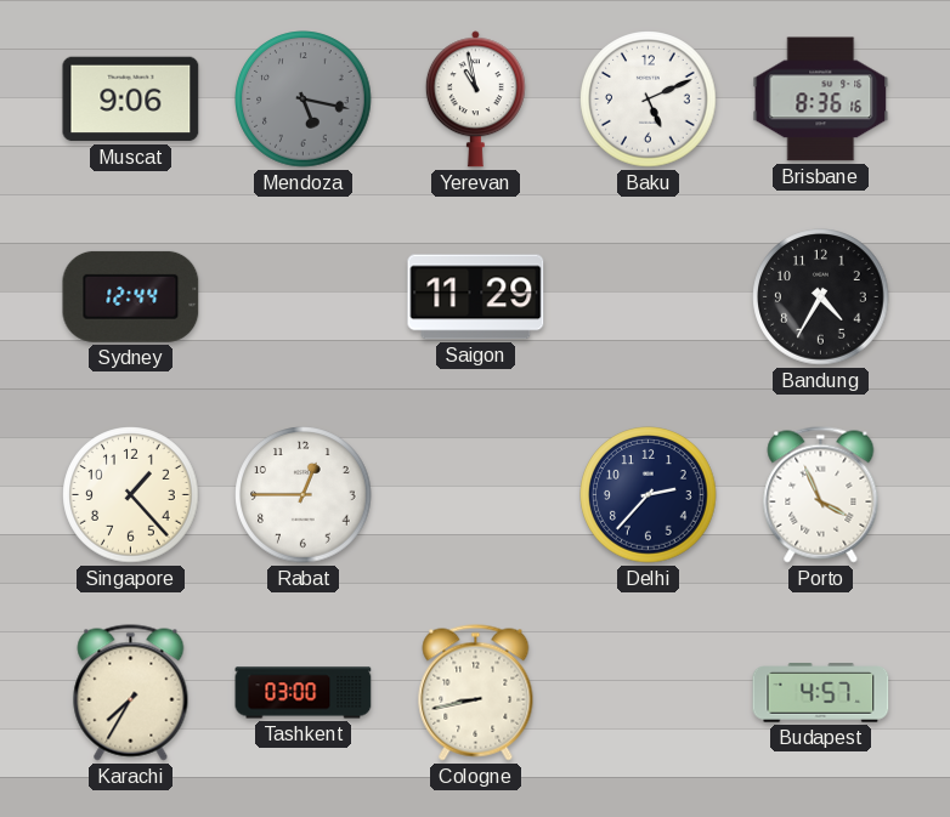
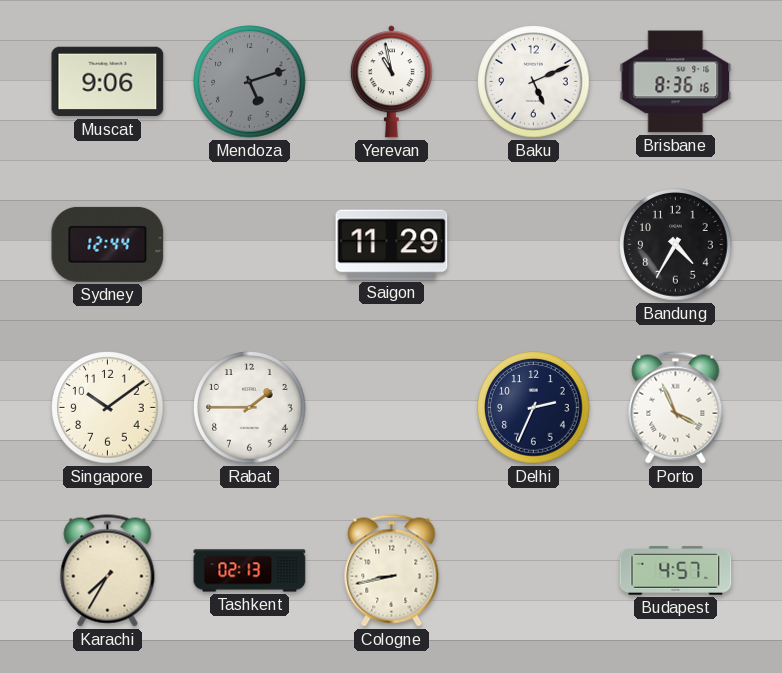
Mendoza: 5:17 -> 5:12
Singapore: 1:23 -> 10:09
Rabat: 12:45 -> 1:45
Delhi: 2:37 -> 2:34
Tashkent: 03:00 -> 02:13
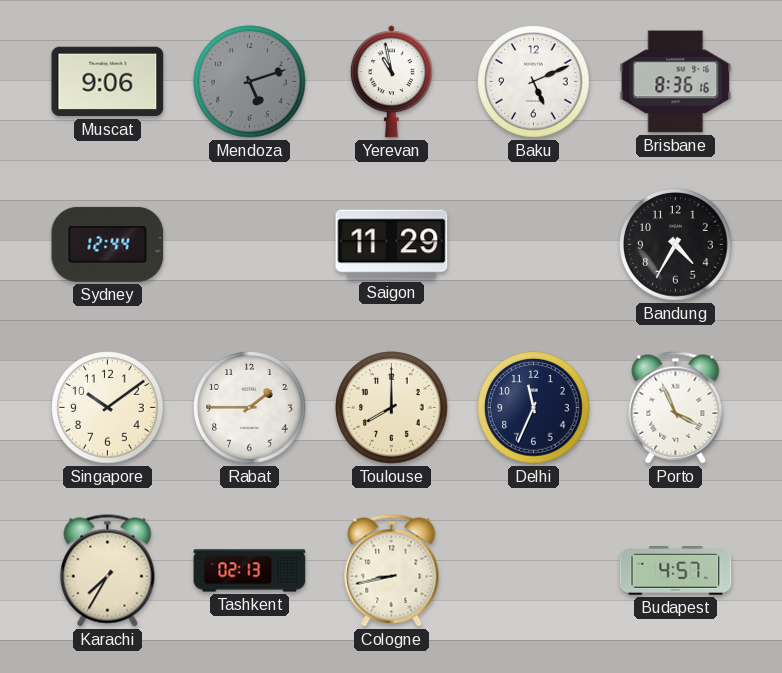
Toulouse: none -> 8:00
Delhi: 2:34 -> 11:34
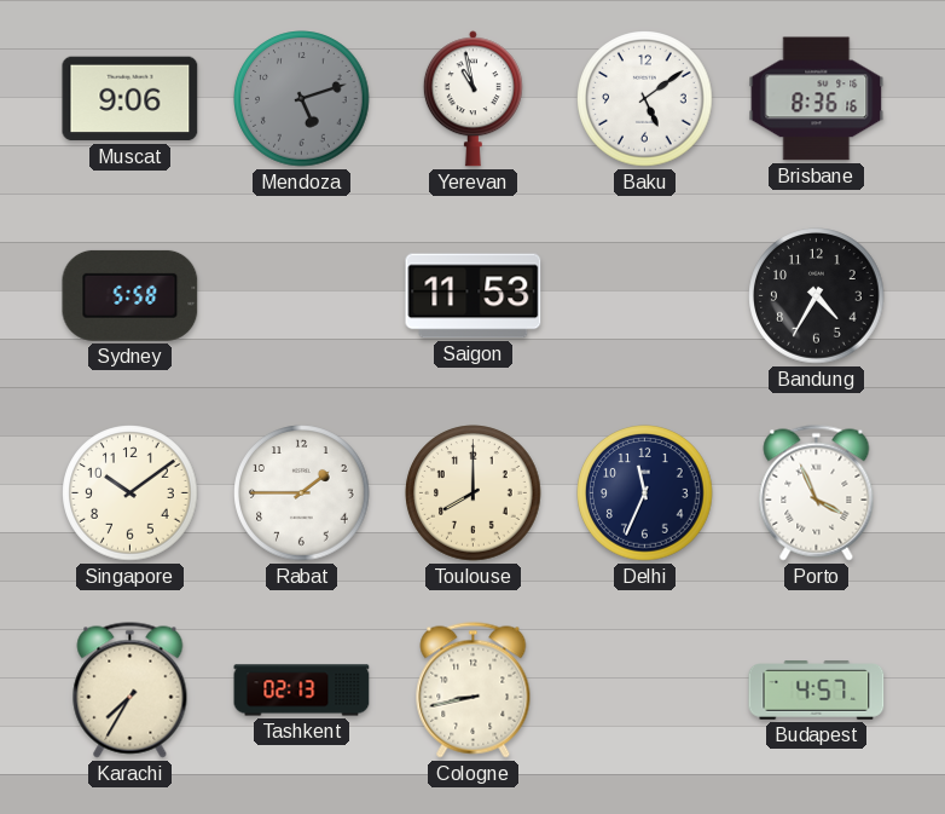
Baku: 5:11 -> 5:09
Sydney: 12:44 -> 5:58
Saigon: 11:29 -> 11:53
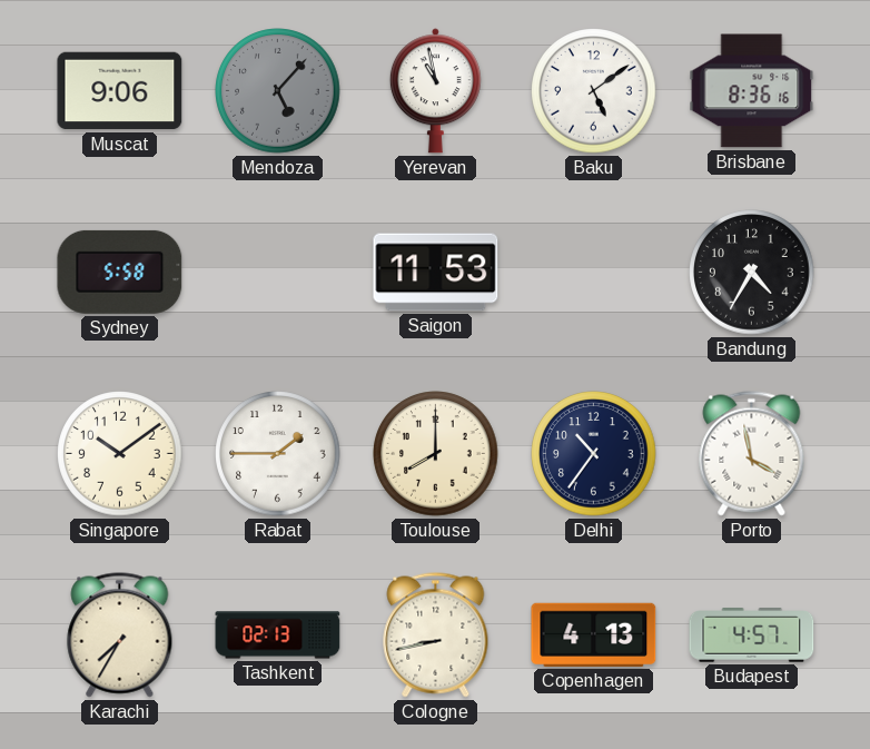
Mendoza: 5:12 -> 5:07
Delhi: 11:34 -> 10:36
Porto: 3:56 -> 3:58
Copenhagen: none -> 4:13
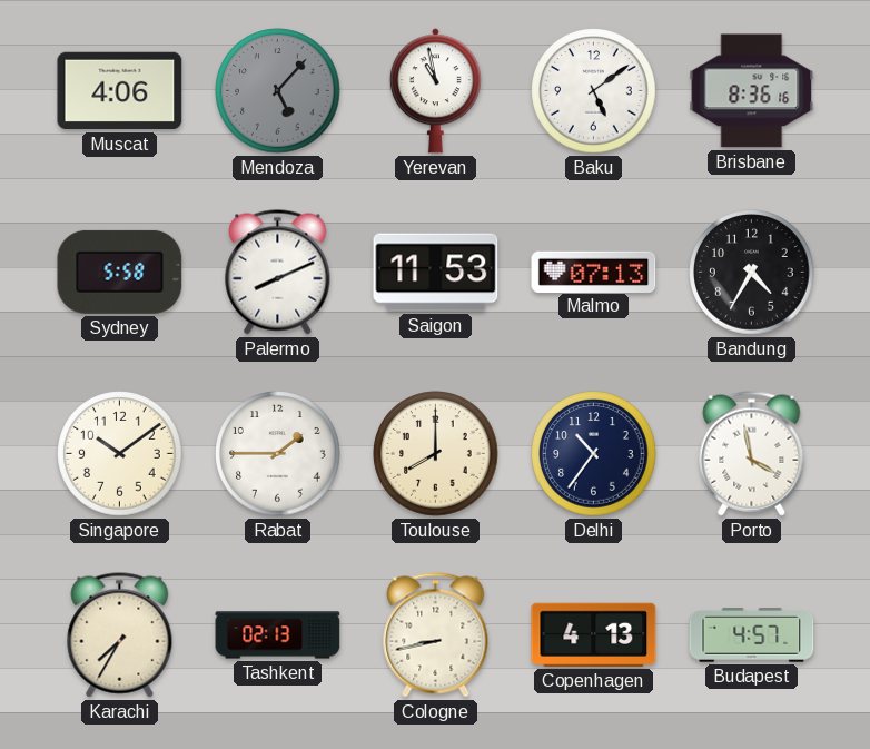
Muscat: 9:06 -> 4:06
Palermo: none -> 8:11
Malmo: none -> 07:13
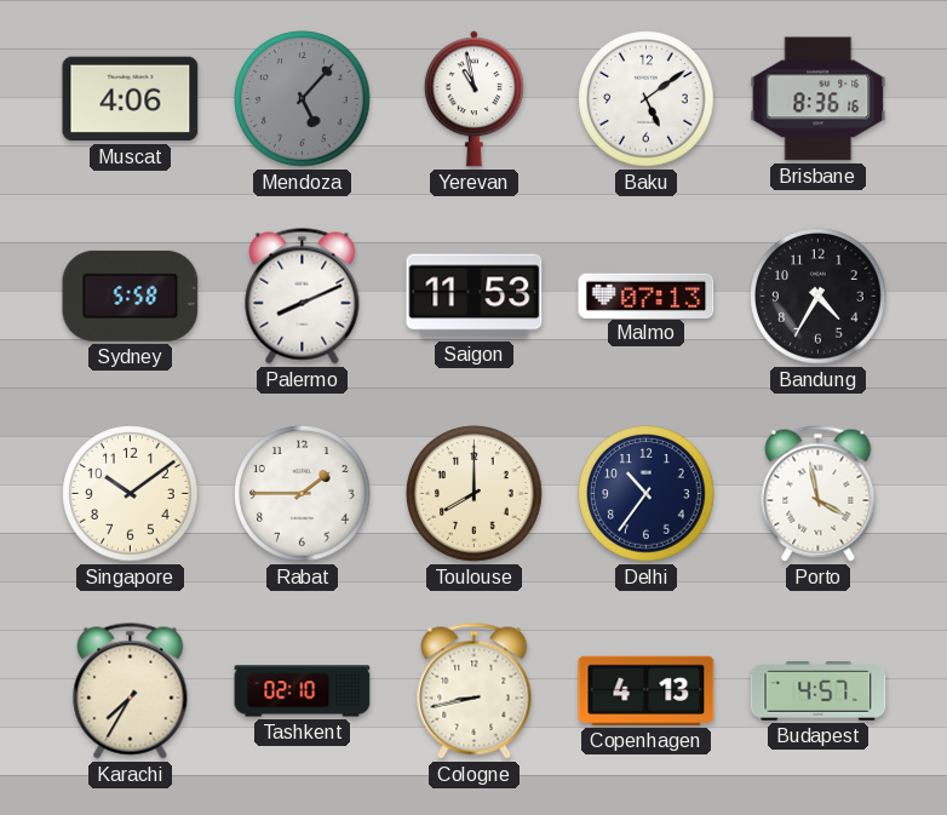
Tashkent: 02:13 -> 02:10
